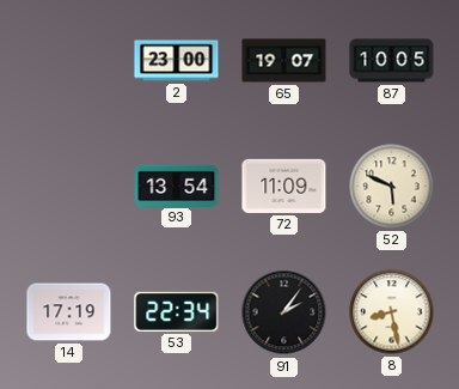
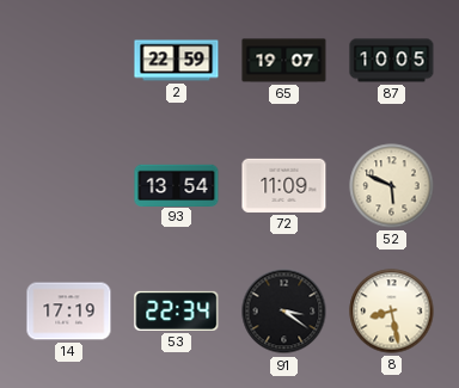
2: 23:00 -> 22:59
91: 2:06 -> 3:21
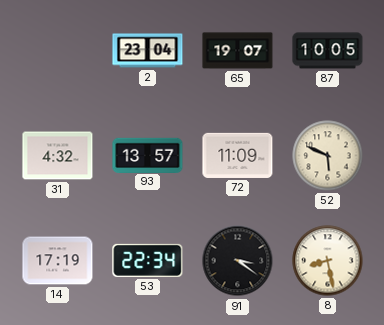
2: 22:59 -> 23:04
31: none -> 4:32
93: 13:54 -> 13:57
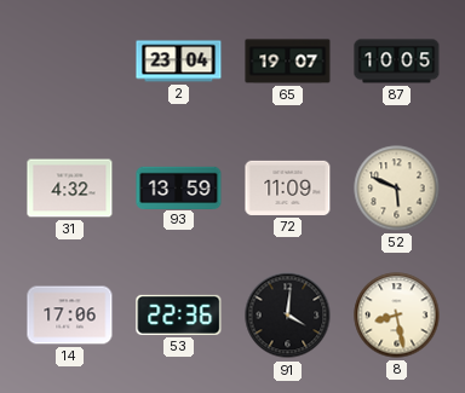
93: 13:57 -> 13:59
14: 17:19 -> 17:06
53: 22:34 -> 22:36
91: 3:21 -> 4:01
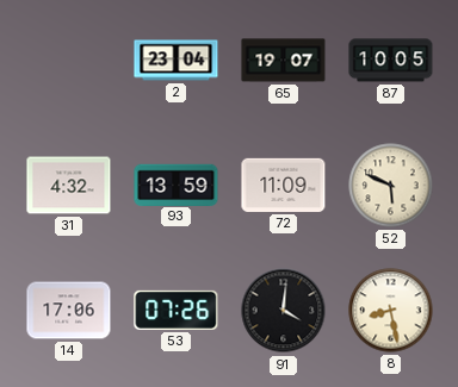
53: 22:36 -> 07:26
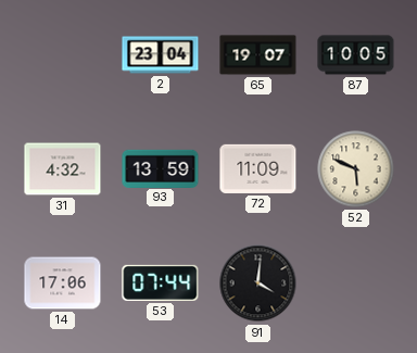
53: 07:26 -> 07:44
8: 8:28 -> none
